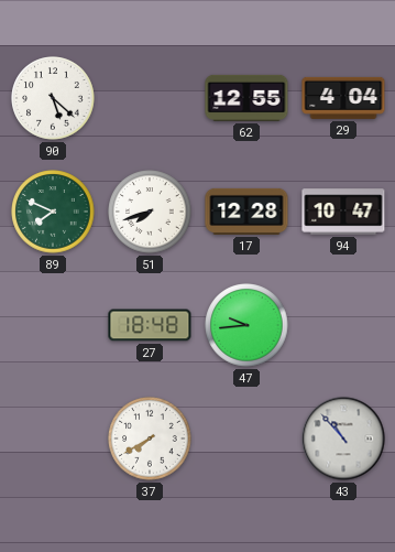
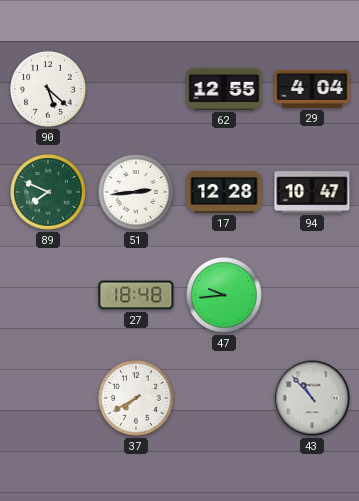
51: 7:42 -> 2:44
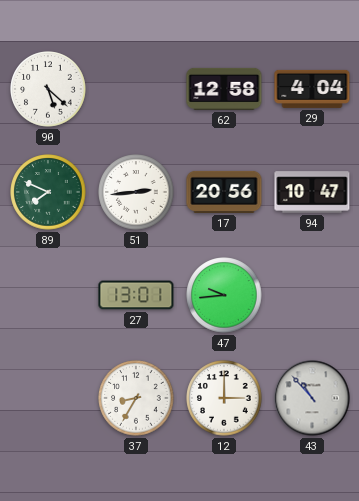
62: 12:55 -> 12:58
17: 12:28 -> 20:56
27: 18:48 -> 13:01
37: 7:40 -> 8:35
12: none -> 3:00
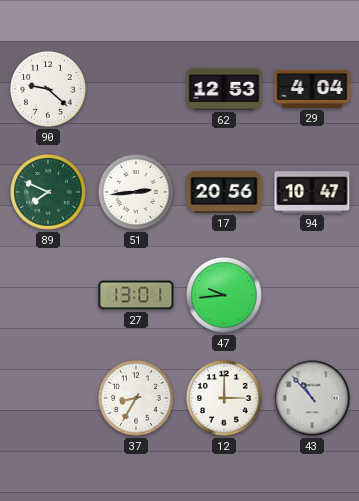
90: 5:22 -> 9:22
62: 12:58 -> 12:53
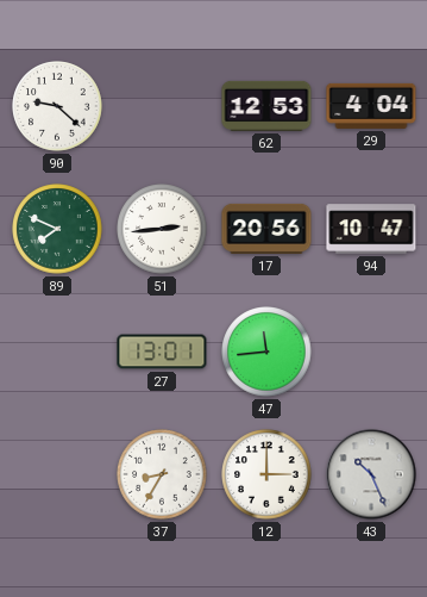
47: 9:44 -> 11:44
43: 10:53 -> 10:26
